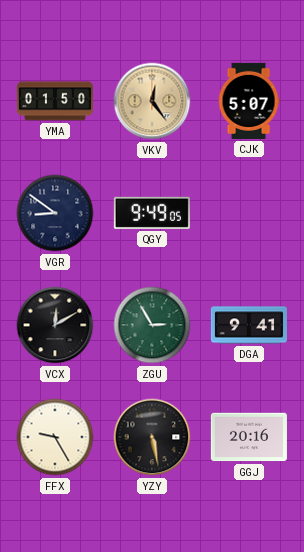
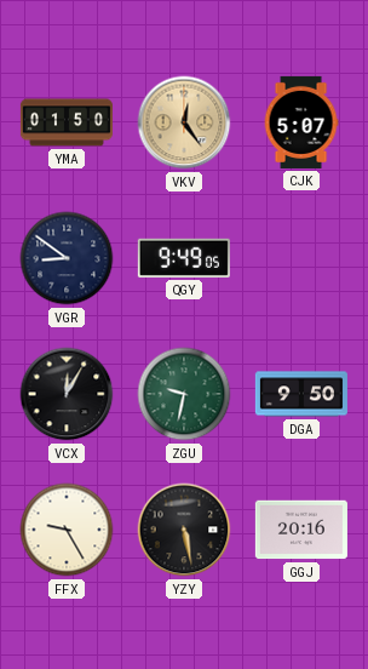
VCX: 12:10 -> 12:05
ZGU: 2:55 -> 9:32
DGA: 9:41 -> 9:50
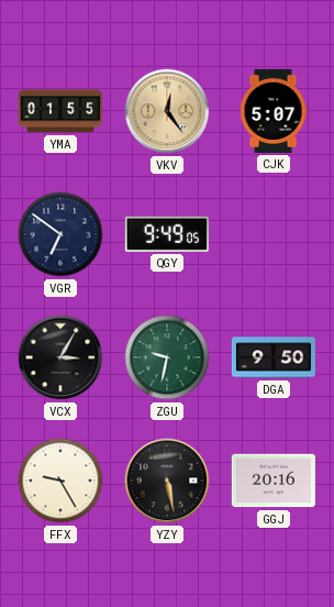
YMA: 01:50 -> 01:55
VGR: 8:51 -> 6:51
VCX: 12:05 -> 3:05
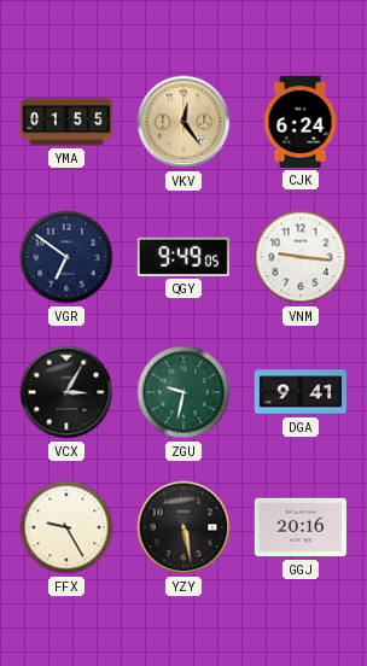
CJK: 5:07 -> 6:24
VNM: none -> 9:16
DGA: 9:50 -> 9:41
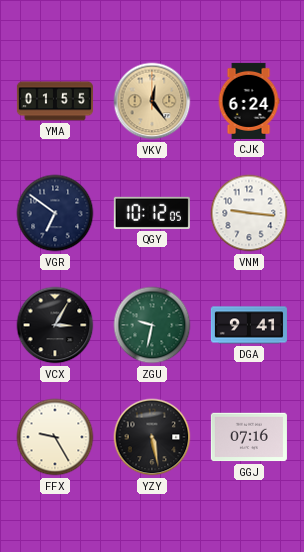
QGY: 9:49 -> 10:12
GGJ: 20:16 -> 07:16
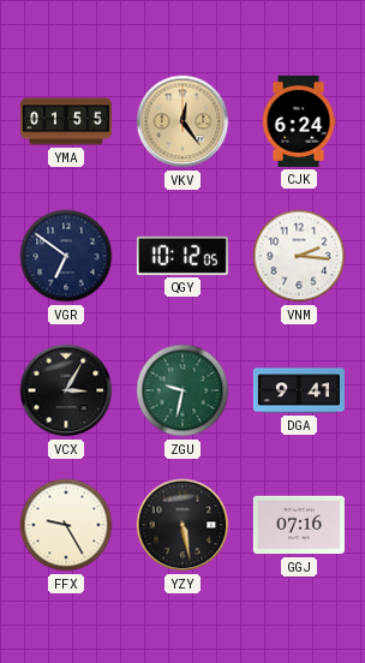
VNM: 9:16 -> 2:16
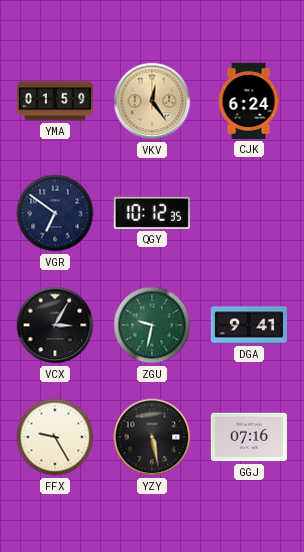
YMA: 01:55 -> 01:59
QGY: 10:12:05 -> 10:12:35
VNM: 2:16 -> none
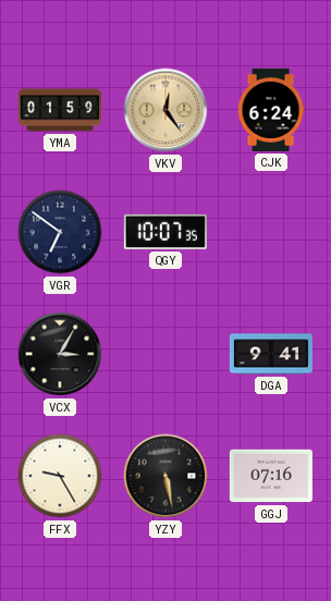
QGY: 10:12 -> 10:07
ZGU: 9:32 -> none
